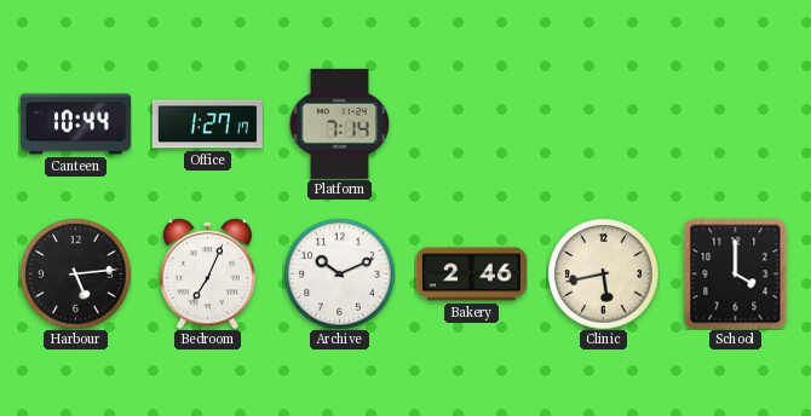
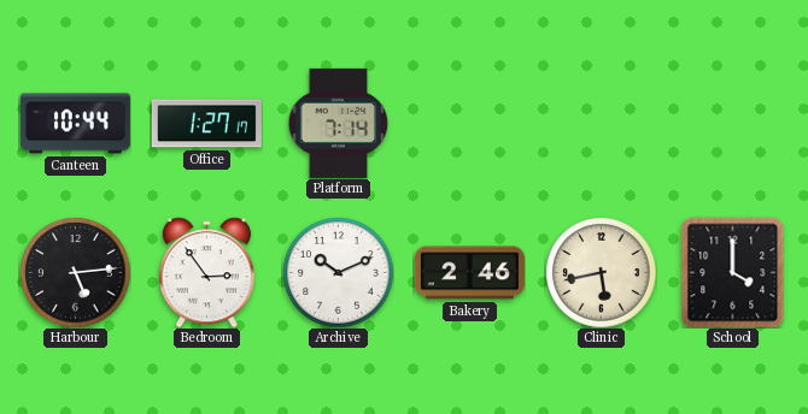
Bedroom: 7:04 -> 2:54
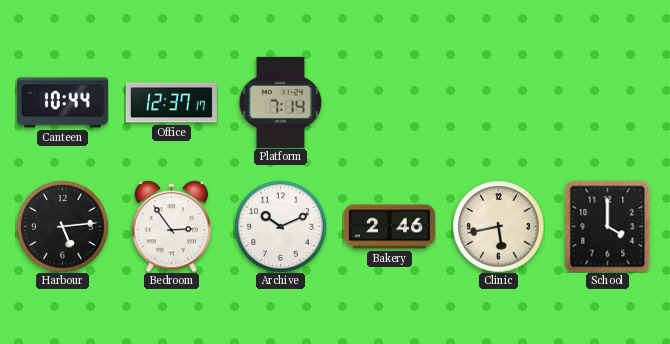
Office: 1:27 -> 12:37
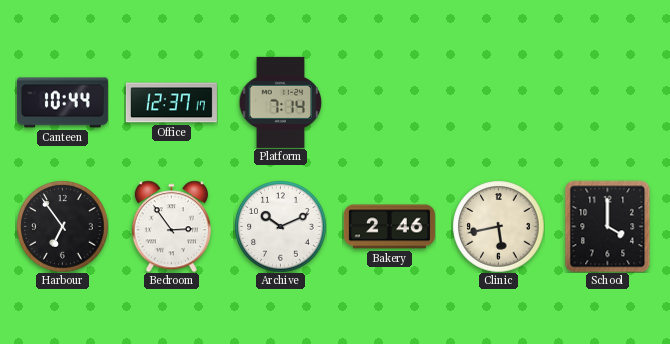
Harbour: 5:14 -> 6:54
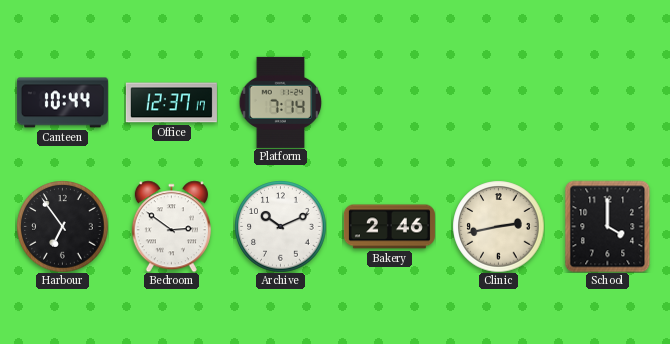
Bedroom: 2:54 -> 2:51
Clinic: 5:43 -> 2:43
